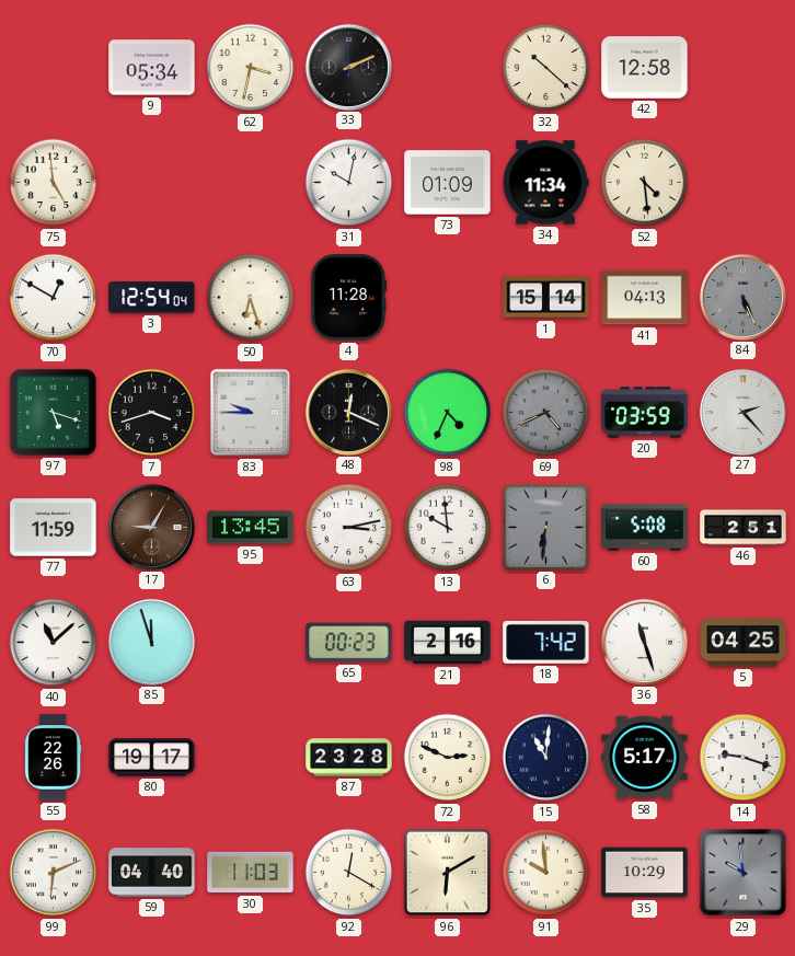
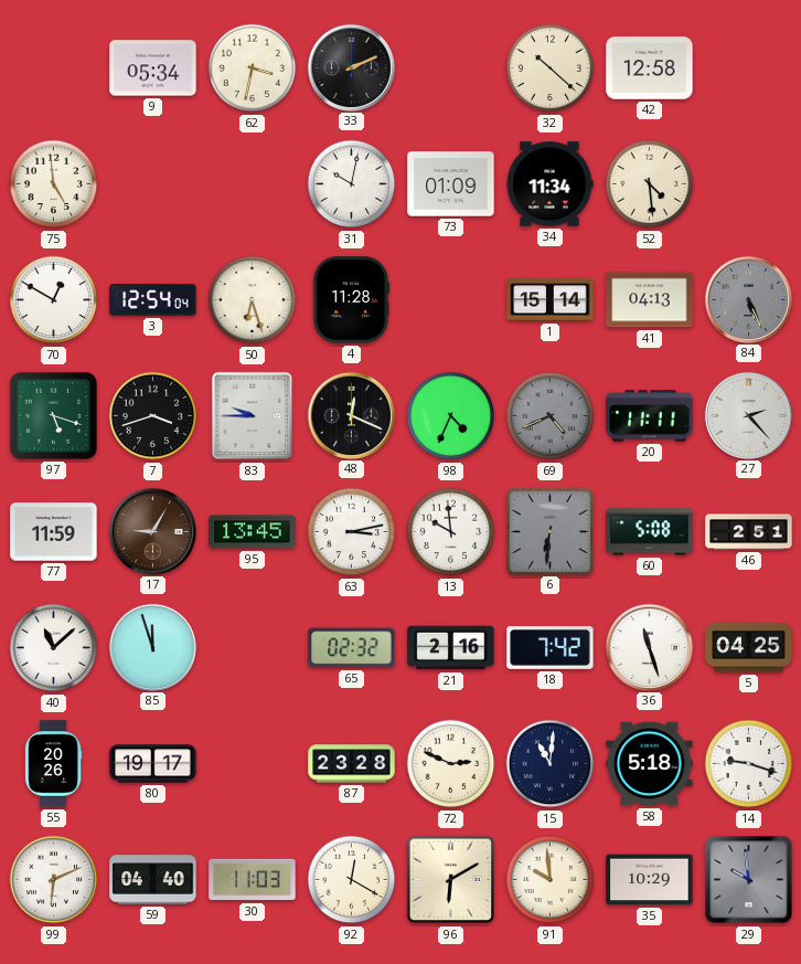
20: 03:59 -> 11:11
65: 00:23 -> 02:32
55: 22:26 -> 20:26
58: 5:17 -> 5:18
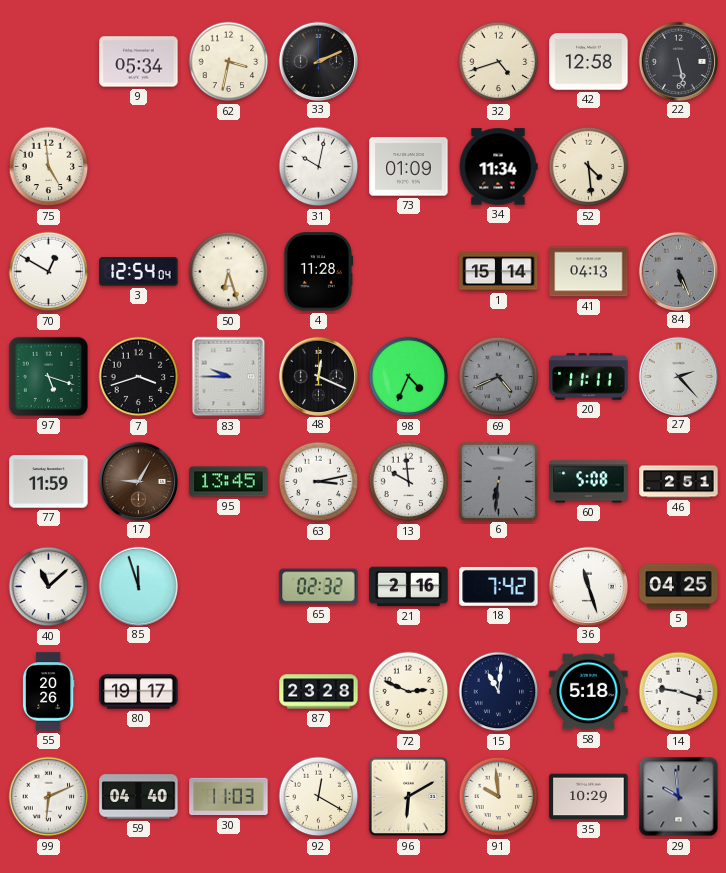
32: 10:22 -> 4:42
22: none -> 5:28
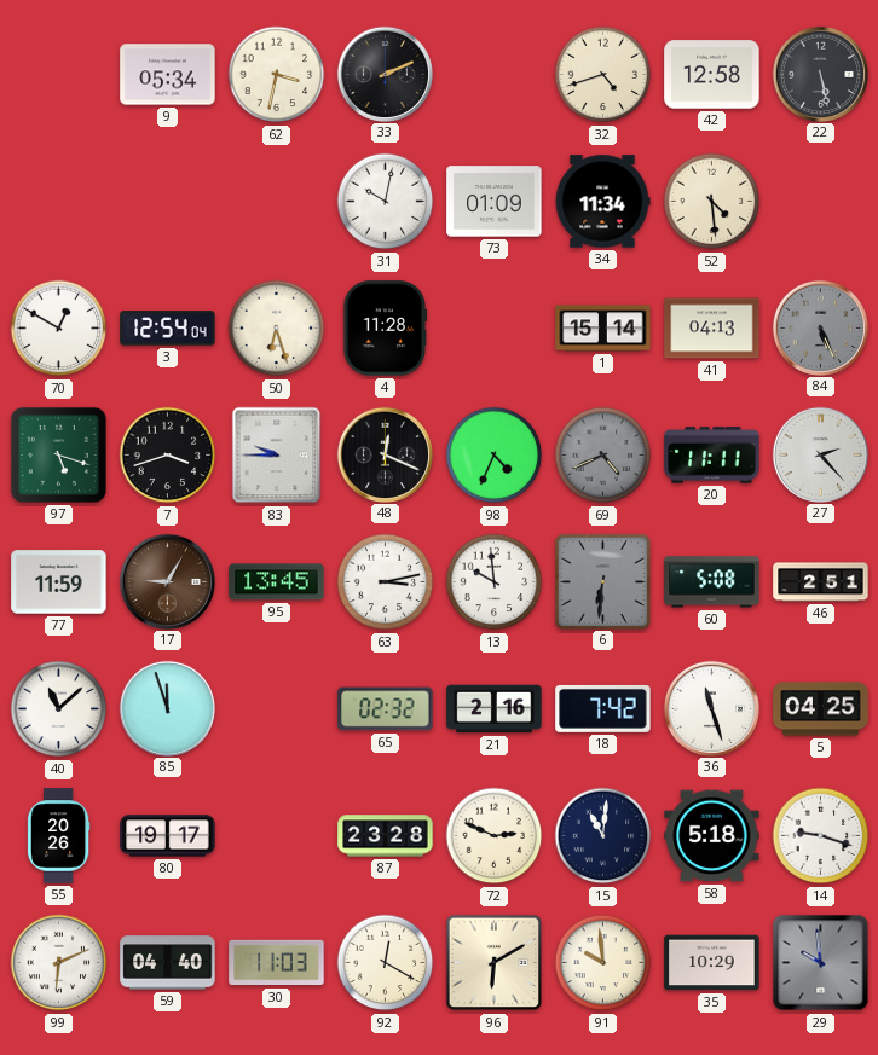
75: 4:59 -> none
